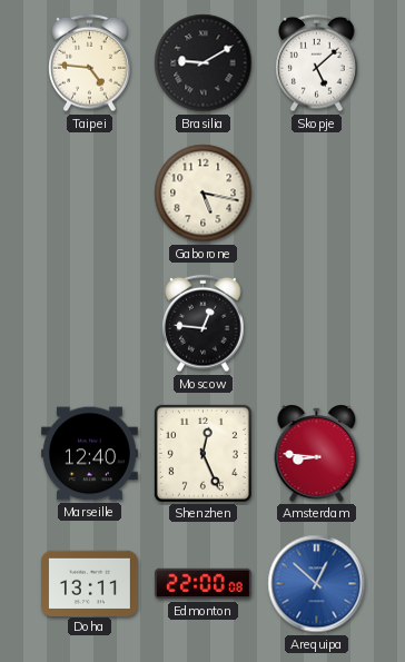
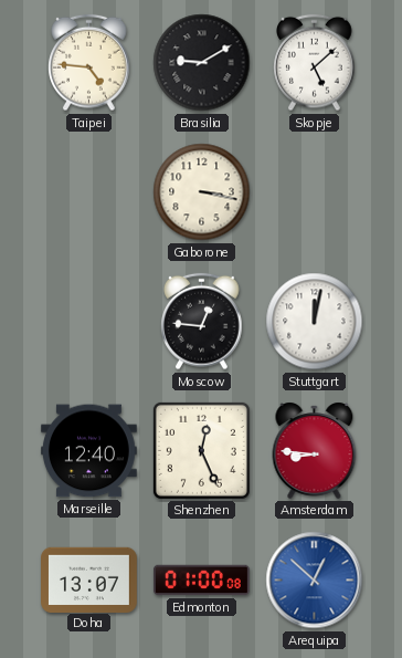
Gaborone: 5:17 -> 3:17
Stuttgart: none -> 12:02
Doha: 13:11 -> 13:07
Edmonton: 22:00 -> 01:00
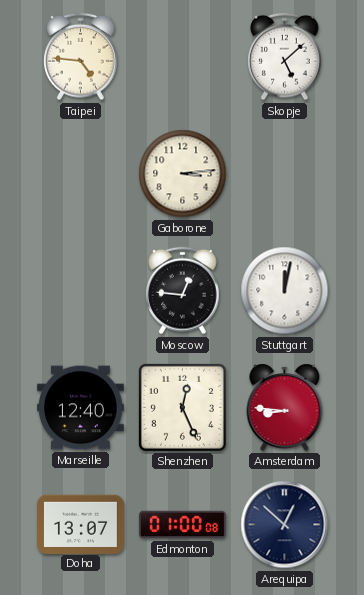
Brasilia: 9:10 -> none
Gaborone: 3:17 -> 3:14
Arequipa dial: blue -> navy
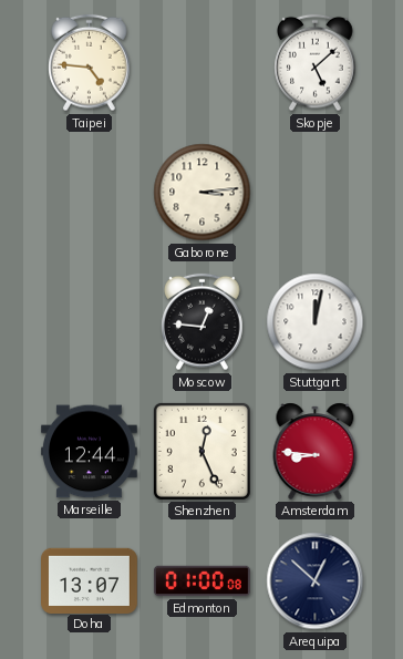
Marseille: 12:40 -> 12:44
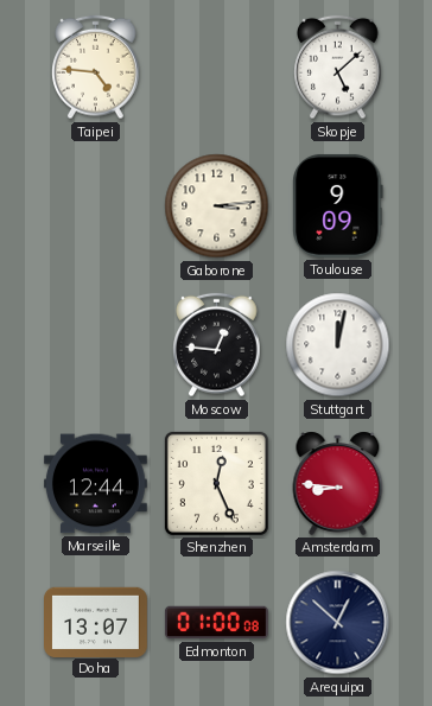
Toulouse: none -> 9:09
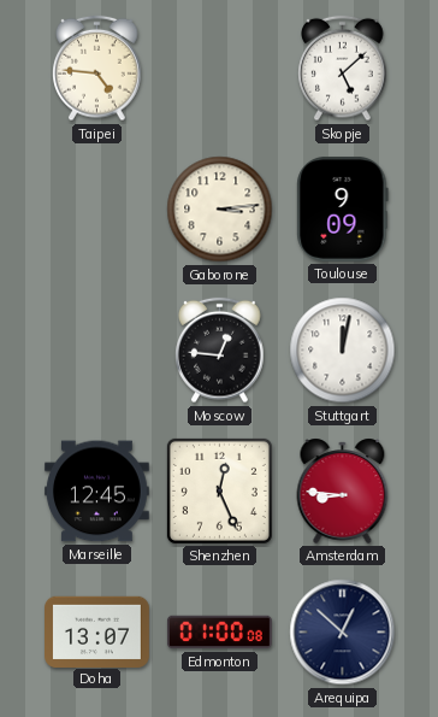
Marseille: 12:44 -> 12:45
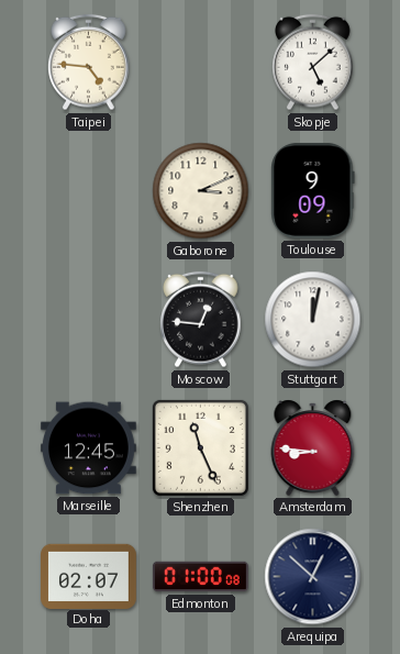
Gaborone: 3:14 -> 3:11
Shenzhen: 12:26 -> 11:26
Doha: 13:07 -> 02:07
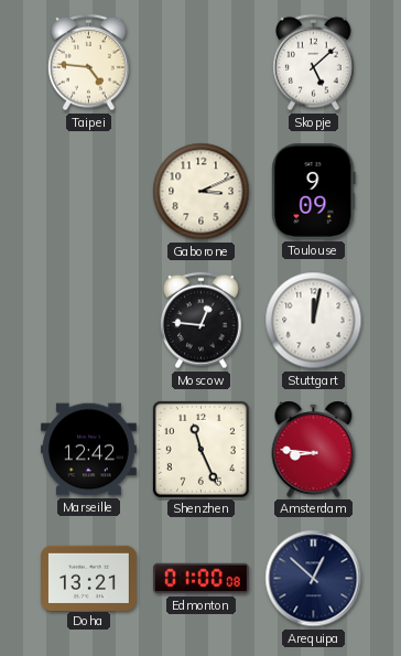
Marseille: 12:45 -> 12:42
Doha: 02:07 -> 13:21
